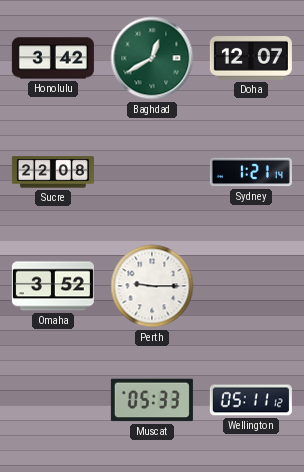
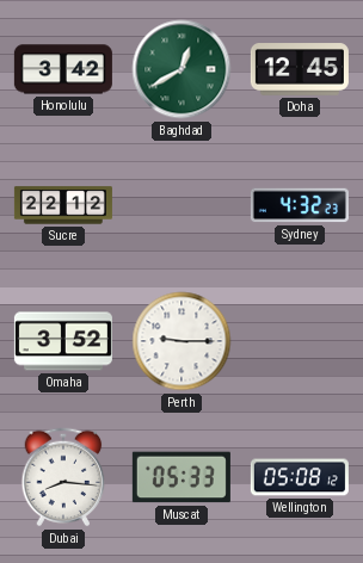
Doha: 12:07 -> 12:45
Sucre: 22:08 -> 22:12
Sydney: 1:21 -> 4:32
Dubai: none -> 8:16
Wellington: 05:11 -> 05:08
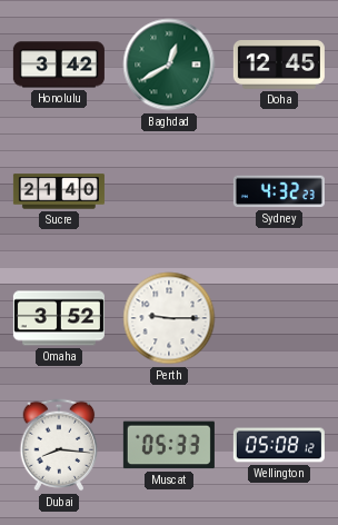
Sucre: 22:12 -> 21:40
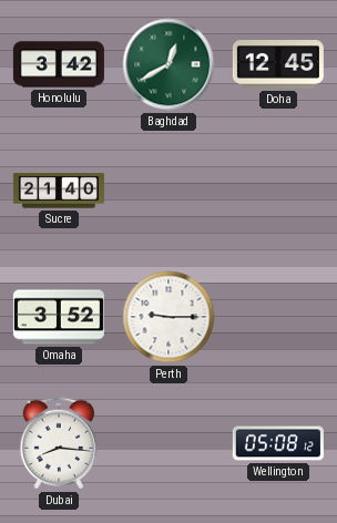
Sydney: 4:32 -> none
Muscat: 05:33 -> none
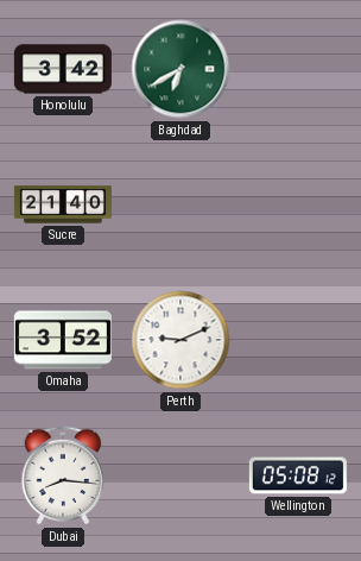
Baghdad: 12:40 -> 6:40
Doha: 12:45 -> none
Perth: 9:15 -> 9:11
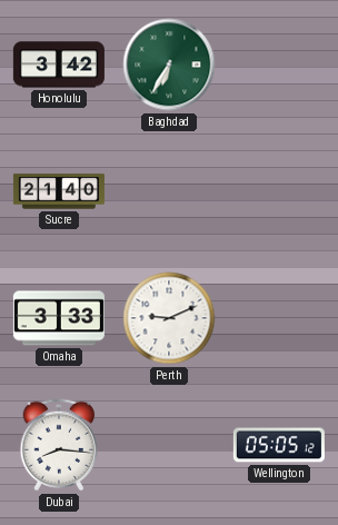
Baghdad: 6:40 -> 6:35
Omaha: 3:52 -> 3:33
Wellington: 05:08 -> 05:05
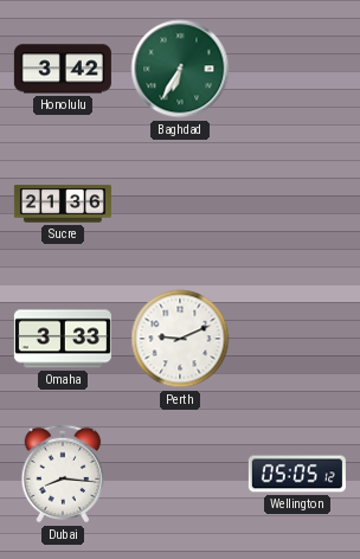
Sucre: 21:40 -> 21:36
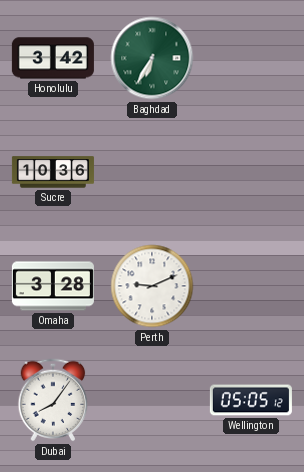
Sucre: 21:36 -> 10:36
Omaha: 3:33 -> 3:28
Dubai: 8:16 -> 8:06
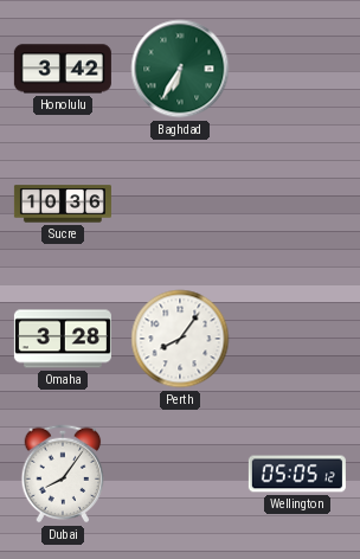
Perth: 9:11 -> 8:06
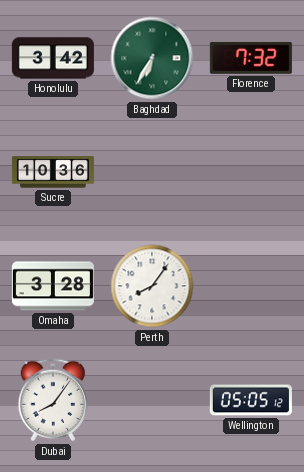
Florence: none -> 7:32
